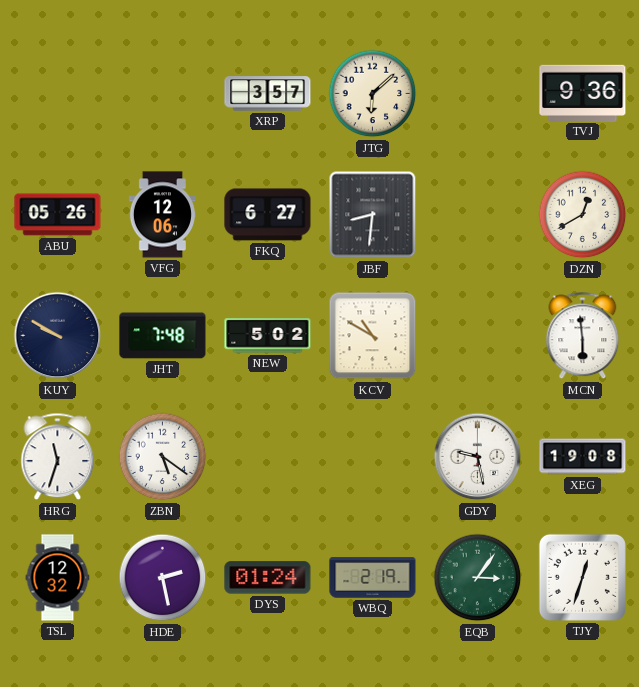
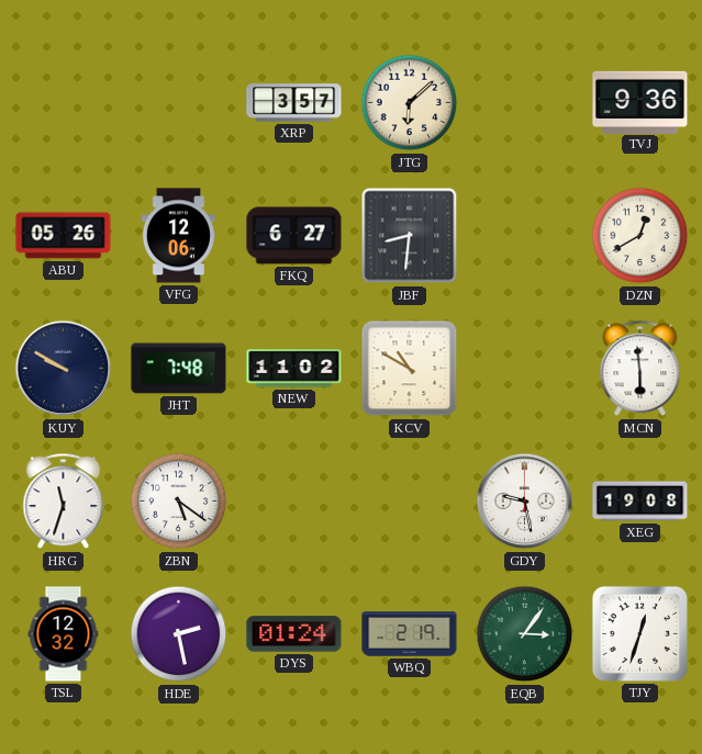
NEW: 5:02 -> 11:02
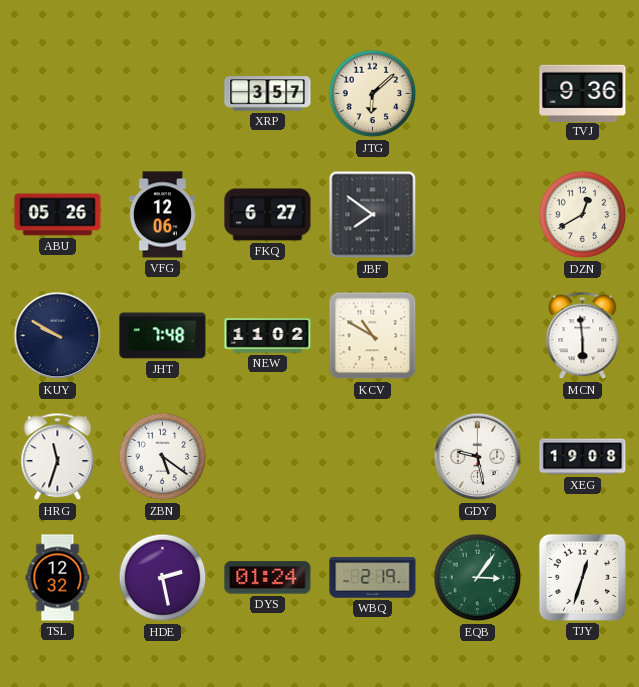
JBF: 8:31 -> 7:51
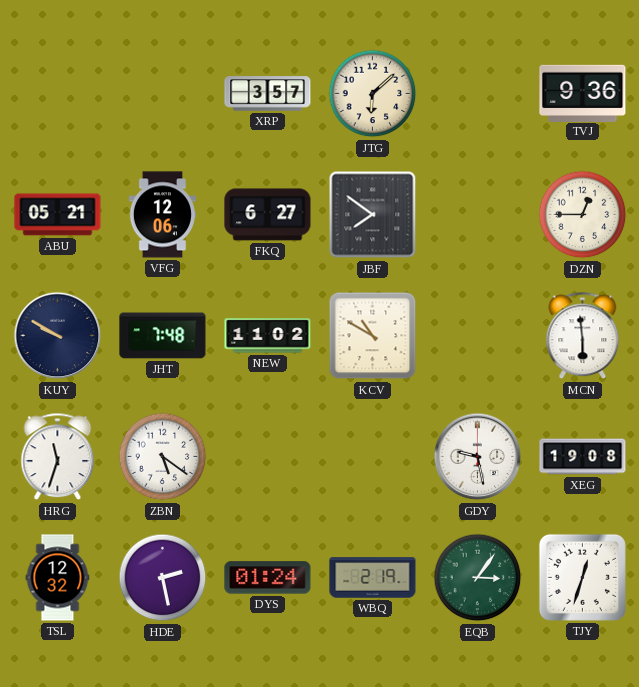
ABU: 05:26 -> 05:21
DZN: 12:40 -> 12:45
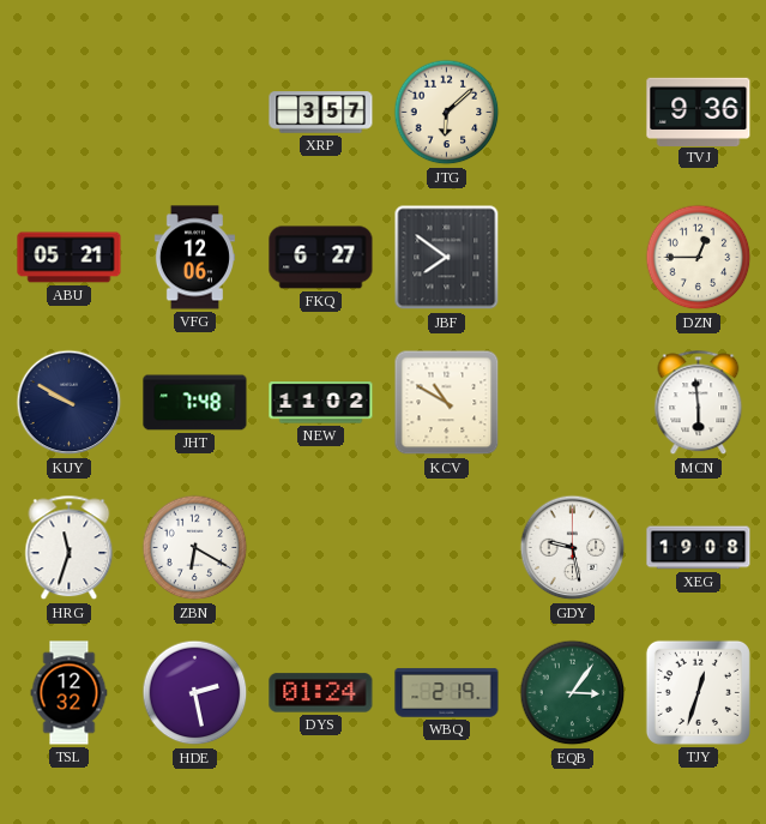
ZBN: 5:21 -> 6:20
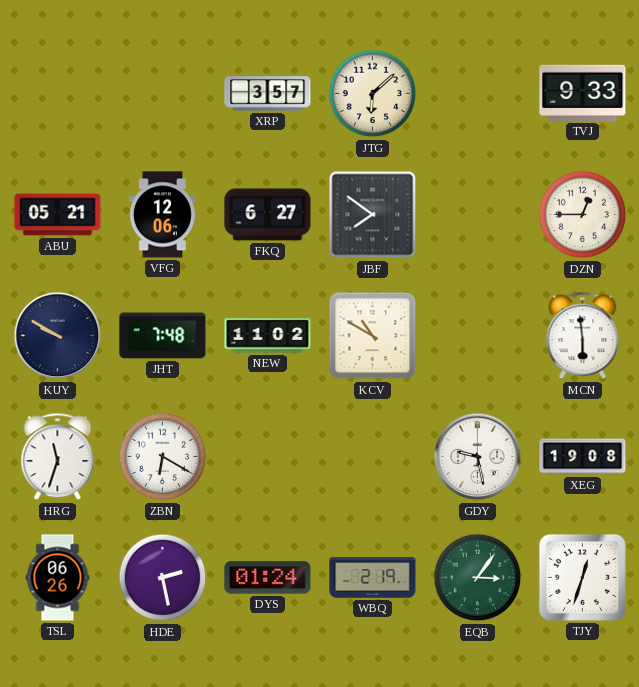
TVJ: 9:36 -> 9:33
TSL: 12:32 -> 06:26
